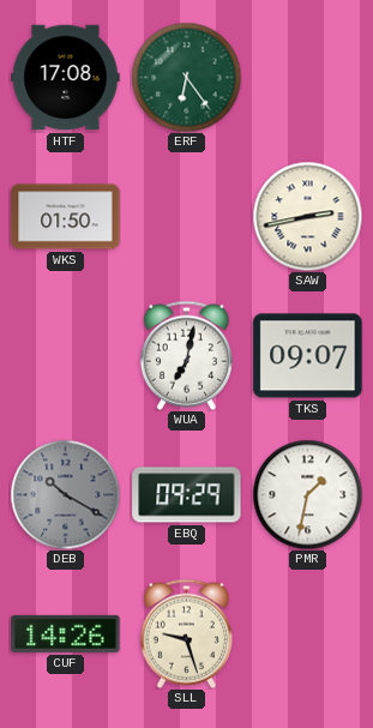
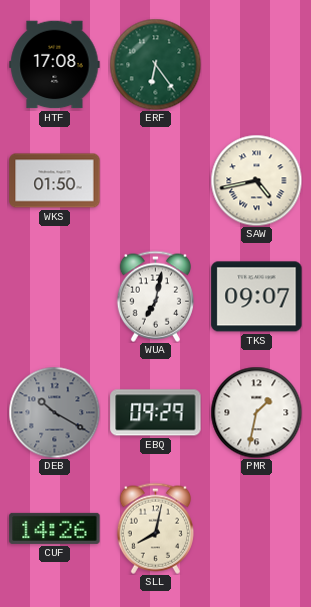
SAW: 2:43 -> 4:43
SLL: 9:27 -> 8:02
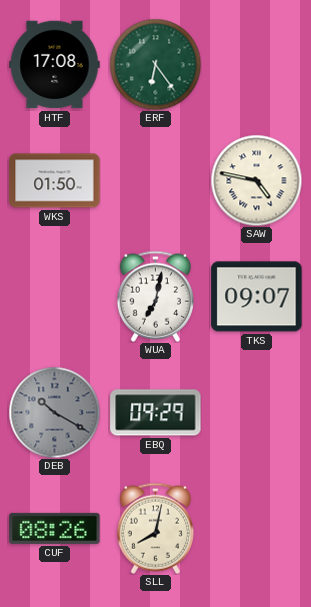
SAW: 4:43 -> 4:47
PMR: 1:32 -> none
CUF: 14:26 -> 08:26
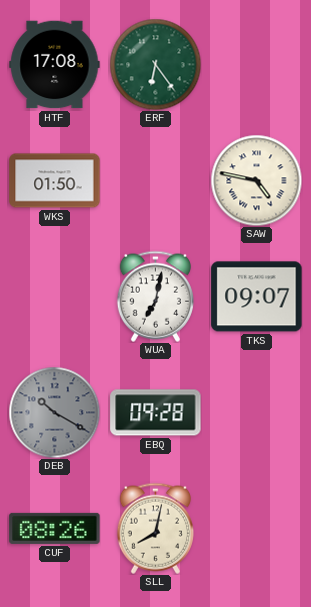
EBQ: 09:29 -> 09:28
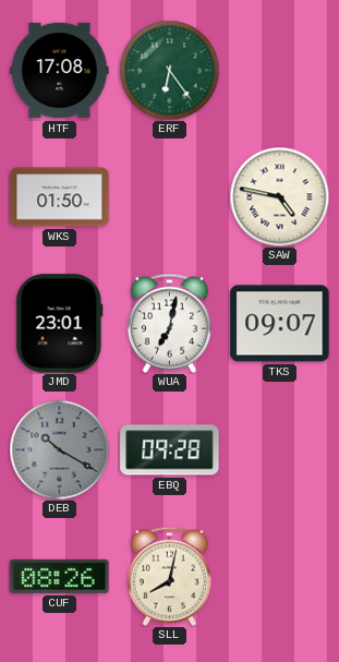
JMD: none -> 23:01
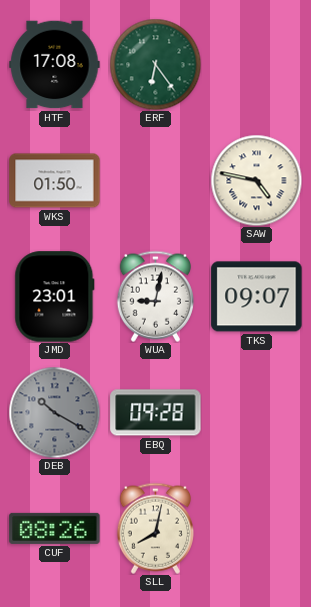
WUA: 7:02 -> 9:02
